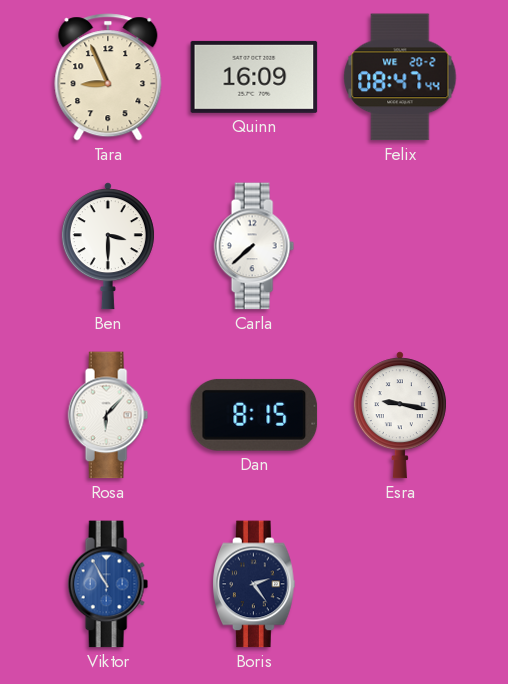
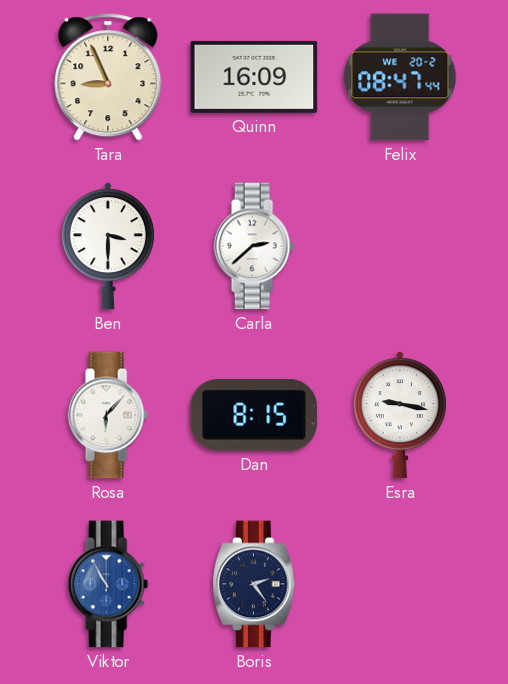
Carla: 7:38 -> 2:38
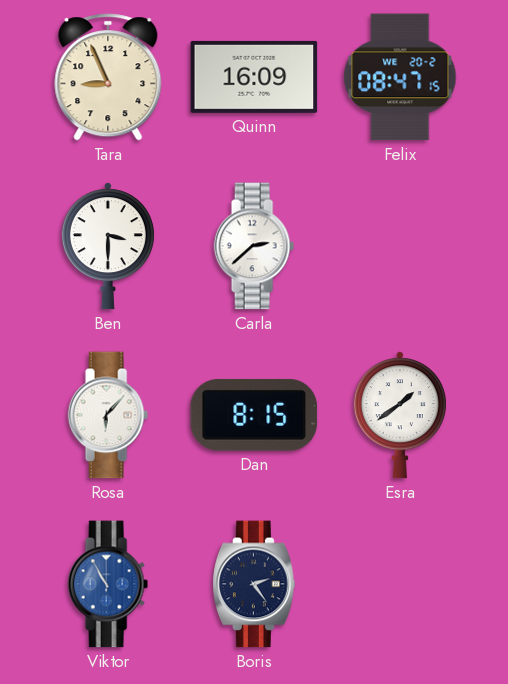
Felix: 08:47:44 -> 08:47:15
Esra: 9:17 -> 1:39
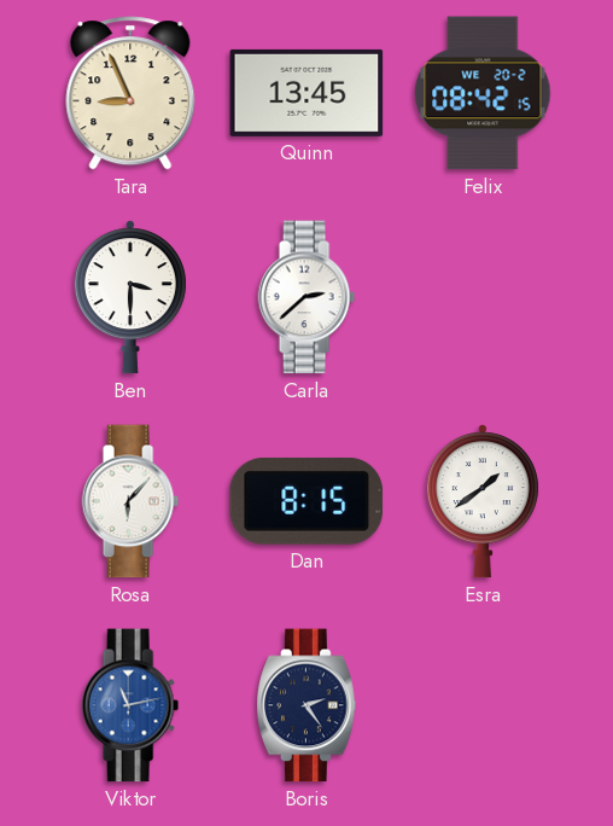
Quinn: 16:09 -> 13:45
Felix: 08:47 -> 08:42
Viktor: 10:55 -> 11:13
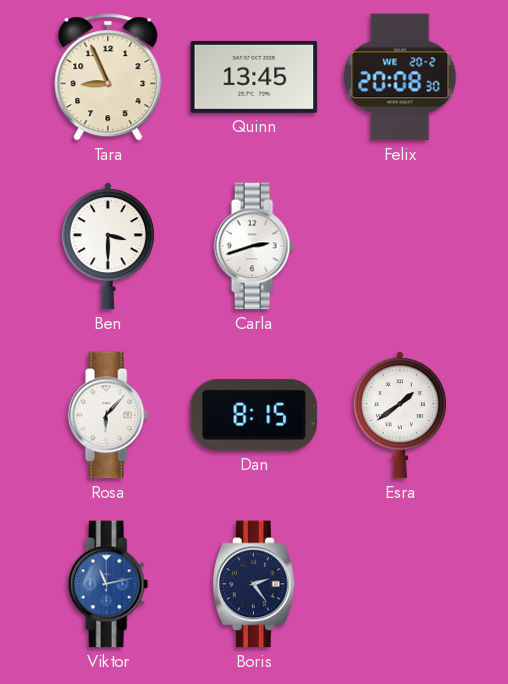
Felix: 08:42 -> 20:08
Carla: 2:38 -> 2:42
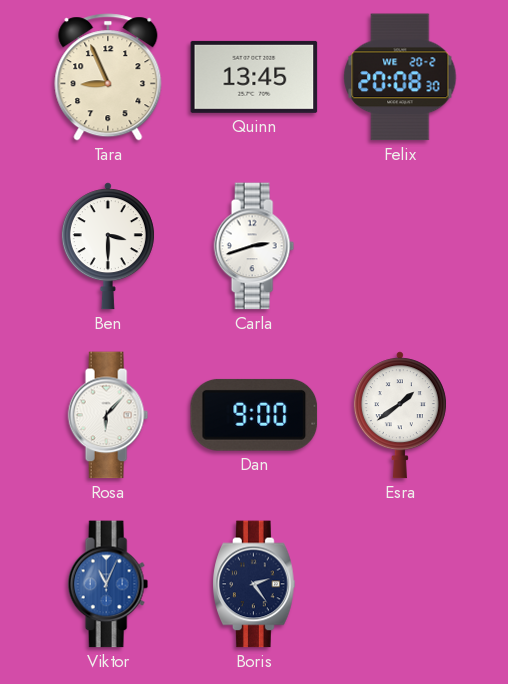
Dan: 8:15 -> 9:00
Viktor: 11:13 -> 11:04
